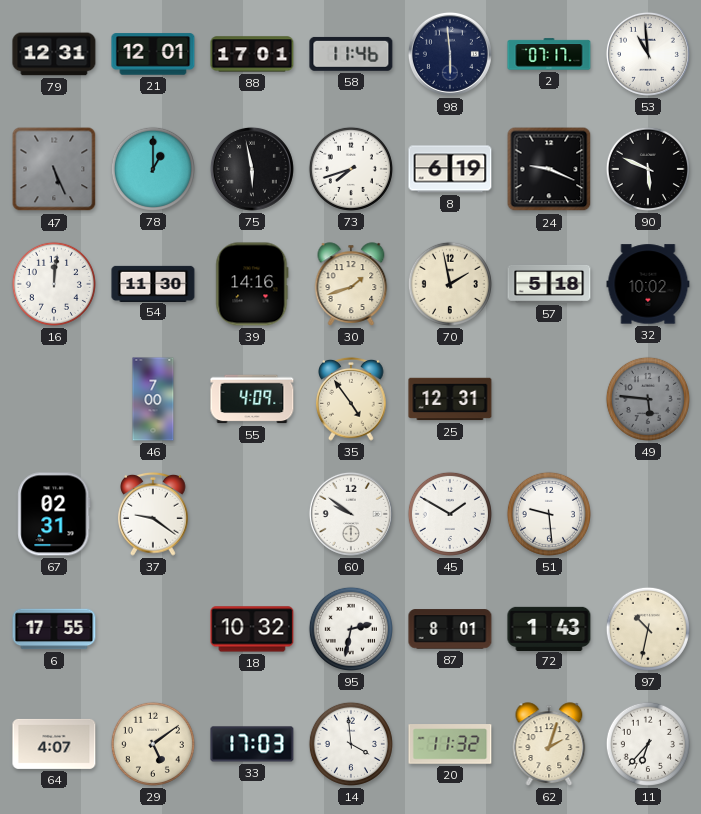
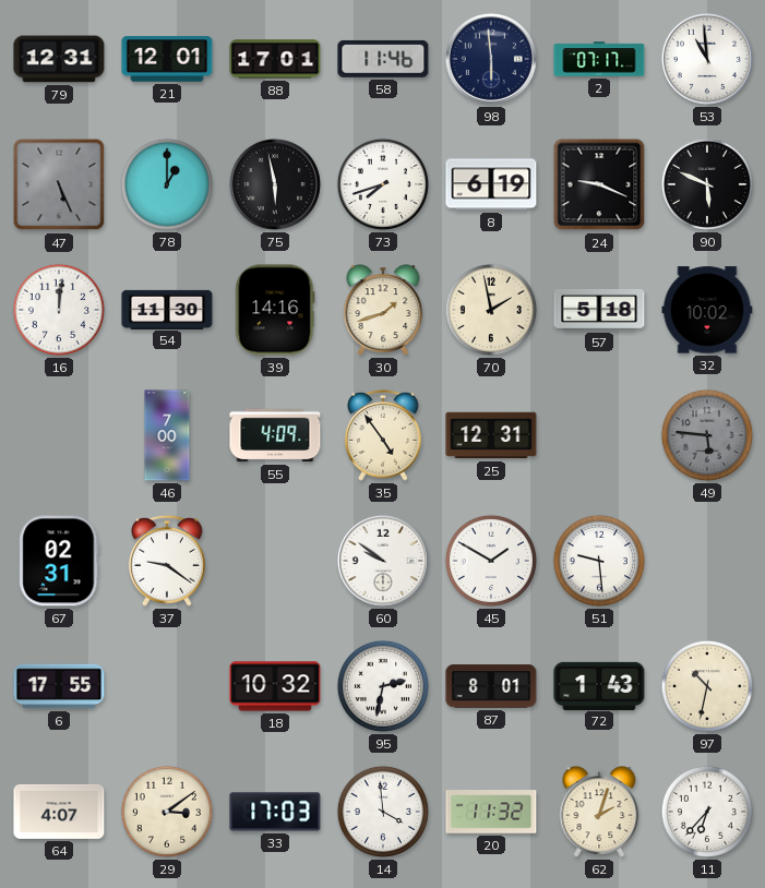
29: 5:09 -> 3:09
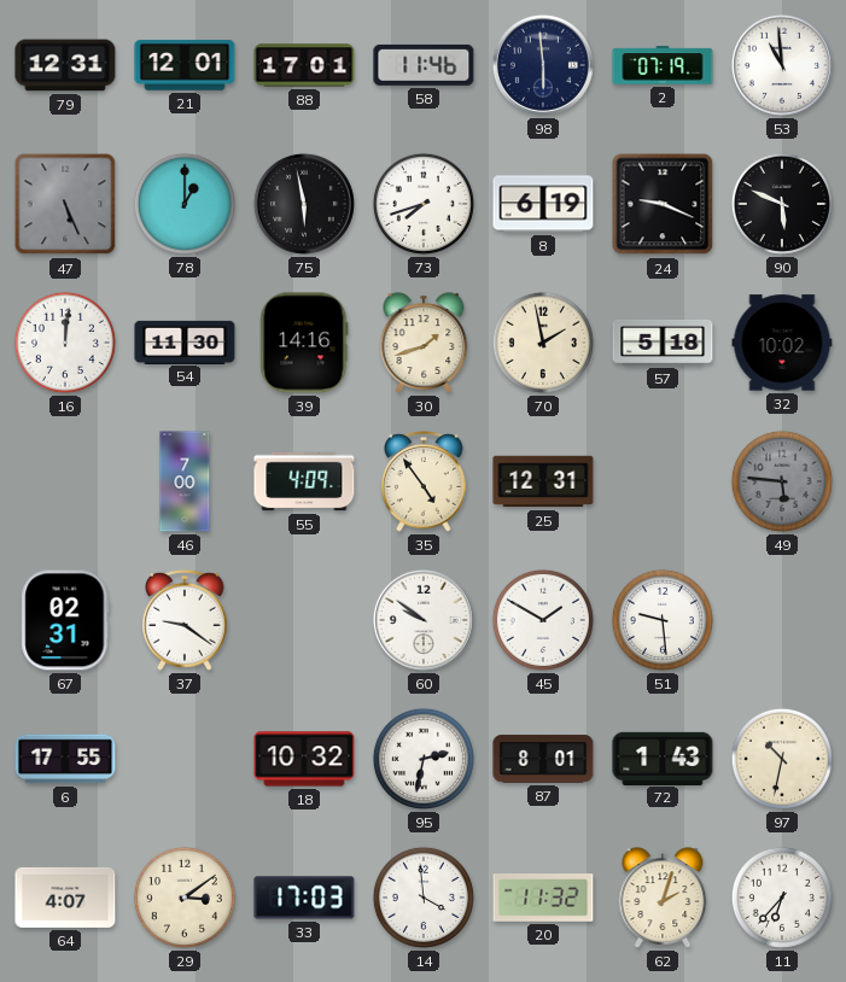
2: 07:17 -> 07:19
